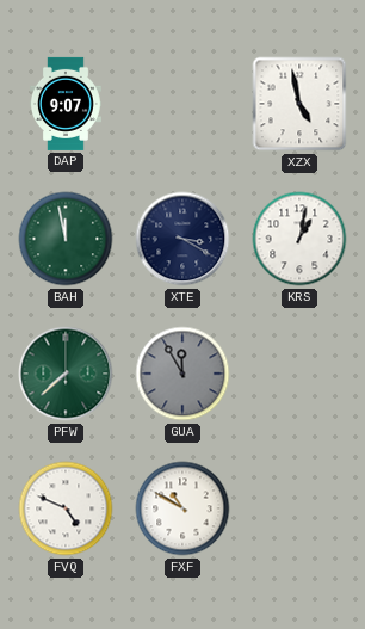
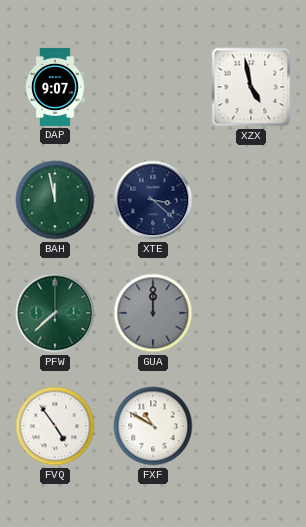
XTE: 3:20 -> 3:22
KRS: 1:02 -> none
GUA: 11:55 -> 12:00
FVQ: 4:49 -> 4:54
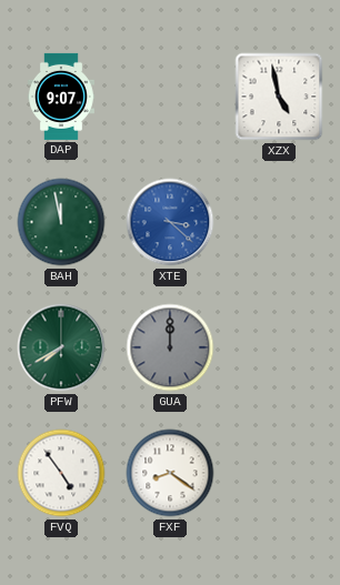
XTE dial: navy -> blue
PFW: 7:38 -> 7:40
FXF: 10:50 -> 8:21
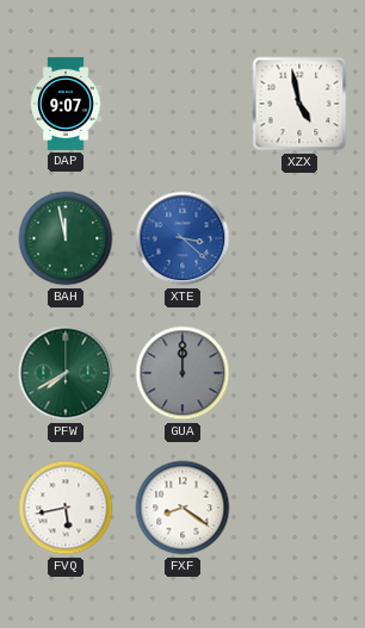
FVQ: 4:54 -> 5:43
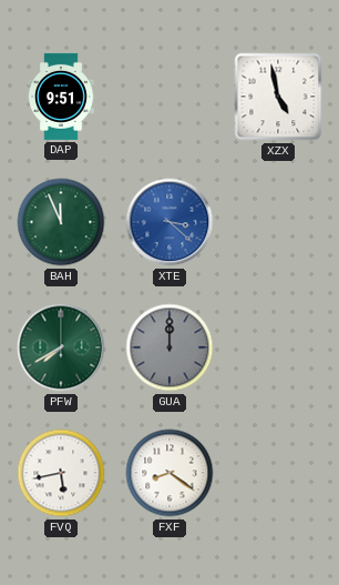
DAP: 9:07 -> 9:51
BAH: 11:58 -> 11:56
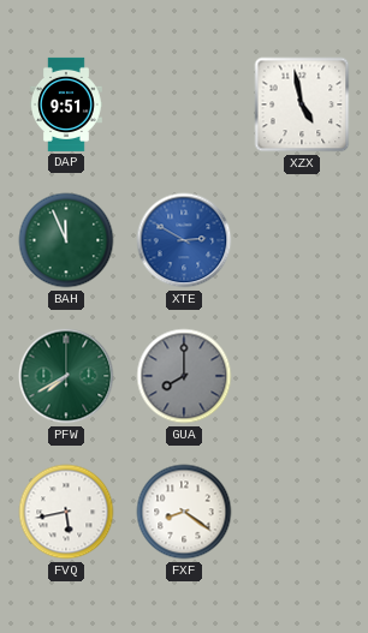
XTE: 3:22 -> 2:50
GUA: 12:00 -> 8:00
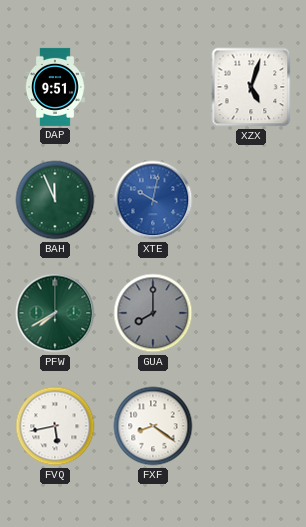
XZX: 4:58 -> 5:03
XTE: 2:50 -> 10:02
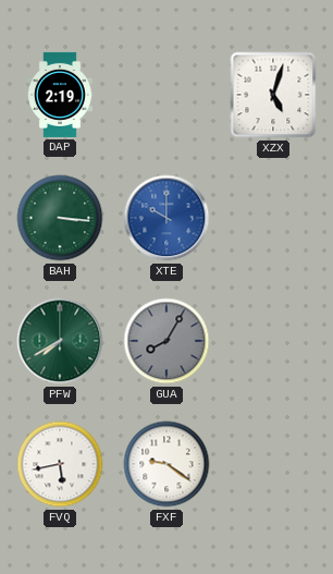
DAP: 9:51 -> 2:19
BAH: 11:56 -> 3:16
XTE: 10:02 -> 10:00
GUA: 8:00 -> 8:05
FXF: 8:21 -> 9:21
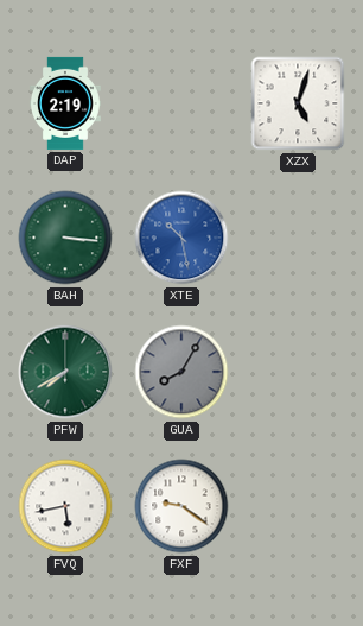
XTE: 10:00 -> 10:28
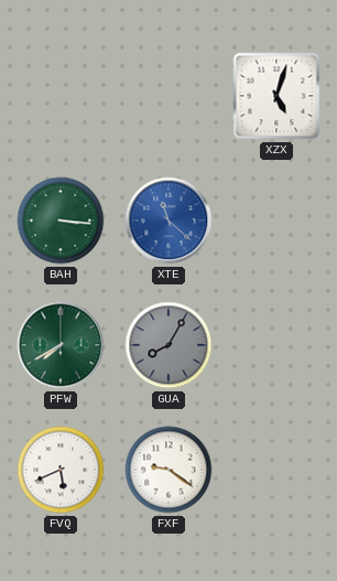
DAP: 2:19 -> none
XTE: 10:28 -> 11:22
FVQ: 5:43 -> 5:41
